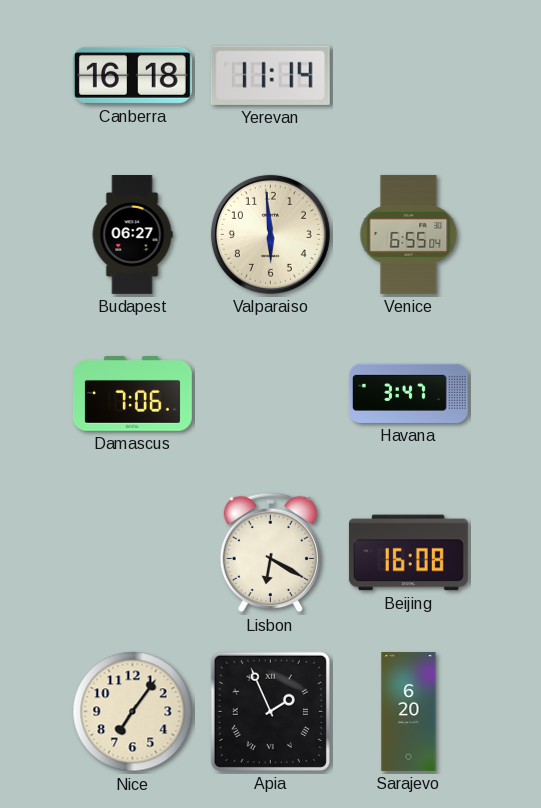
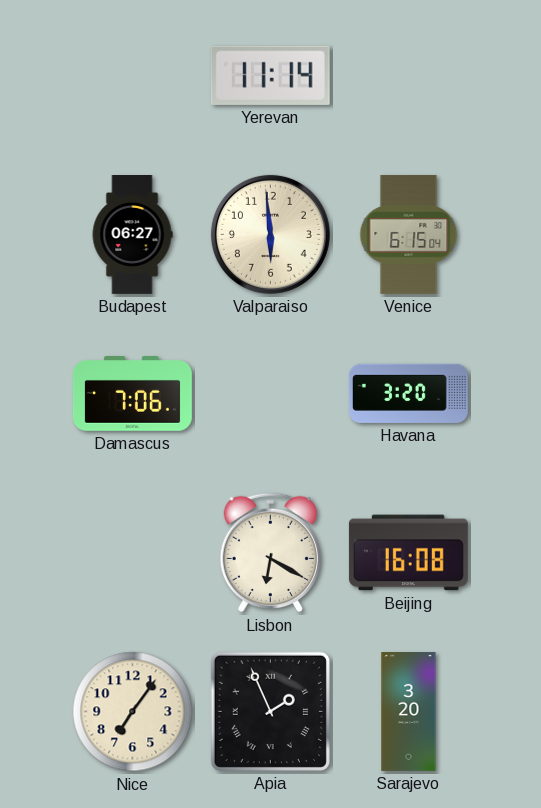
Canberra: 16:18 -> none
Venice: 6:55 -> 6:15
Havana: 3:47 -> 3:20
Sarajevo: 6:20 -> 3:20
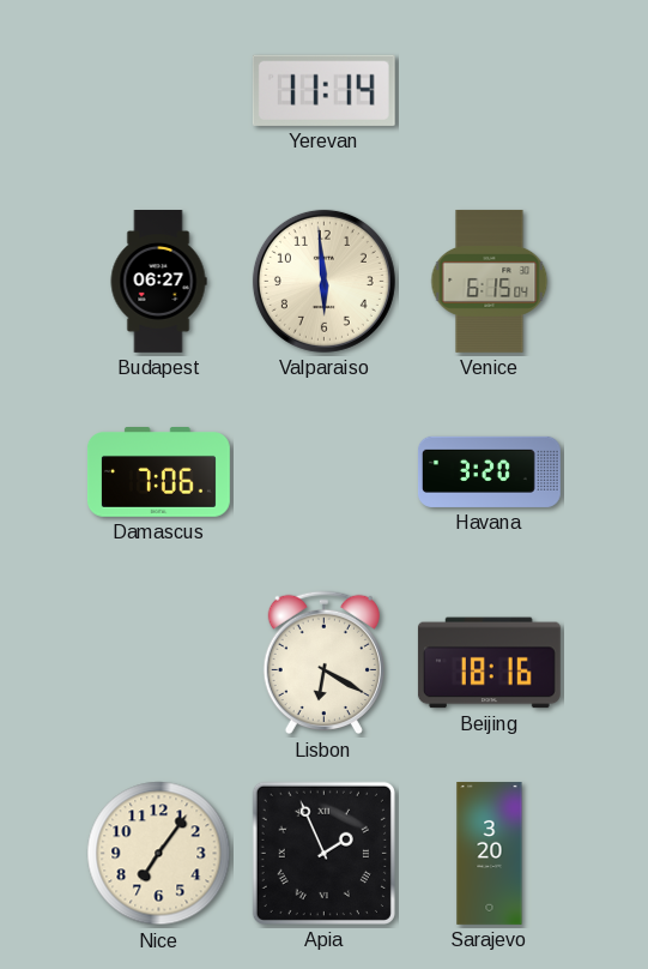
Beijing: 16:08 -> 18:16
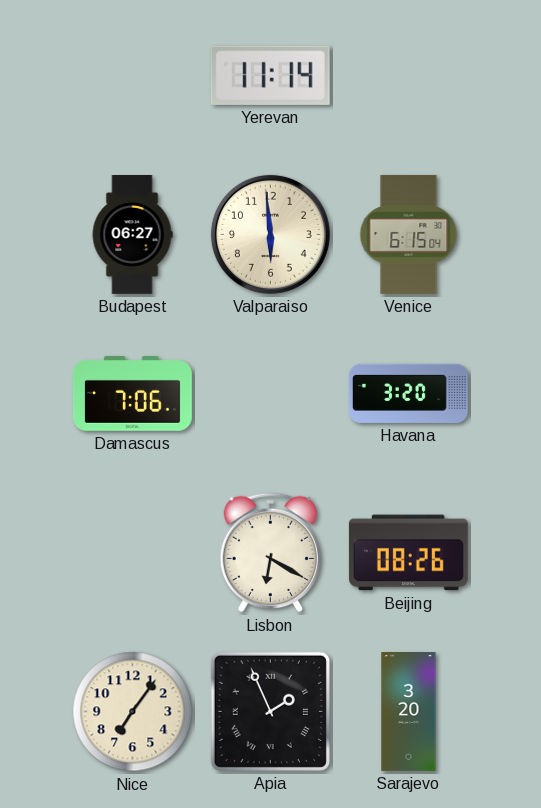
Beijing: 18:16 -> 08:26
